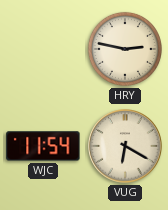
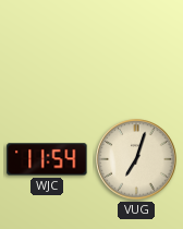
HRY: 2:47 -> none
VUG: 6:20 -> 7:03
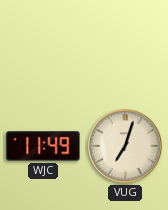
WJC: 11:54 -> 11:49
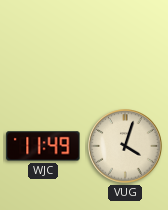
VUG: 7:03 -> 4:03
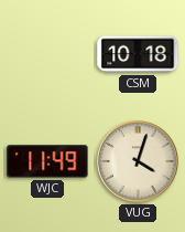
CSM: none -> 10:18
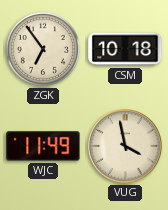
ZGK: none -> 6:54
VUG: 4:03 -> 3:58
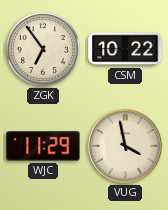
CSM: 10:18 -> 10:22
WJC: 11:49 -> 11:29
